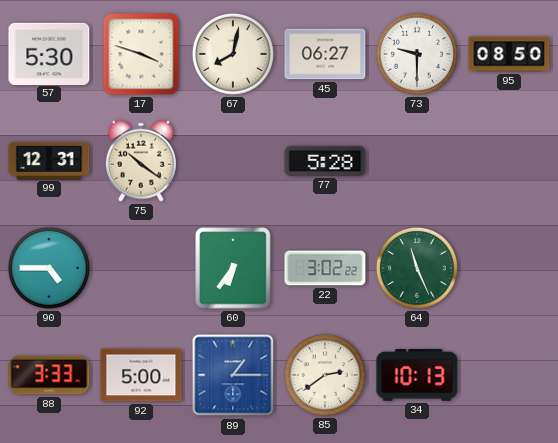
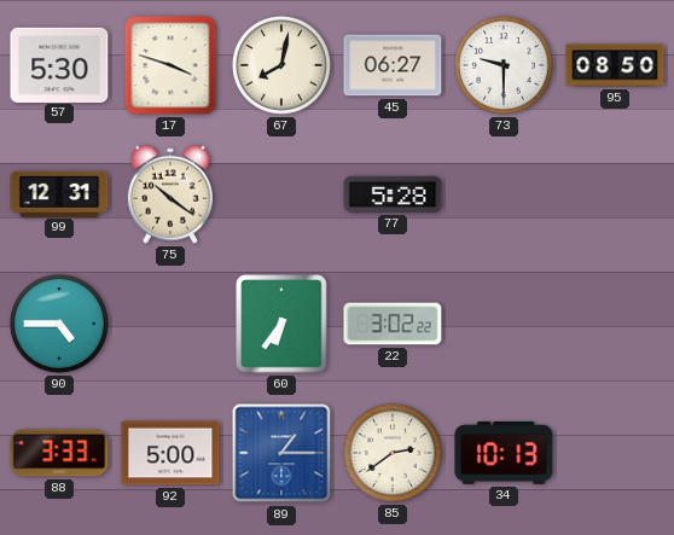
64: 11:26 -> none
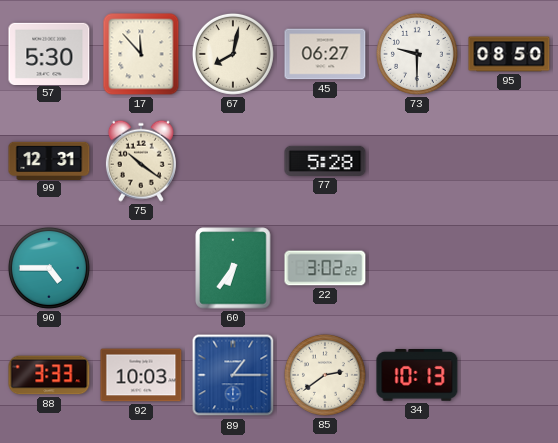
17: 3:48 -> 11:53
92: 5:00 -> 10:03
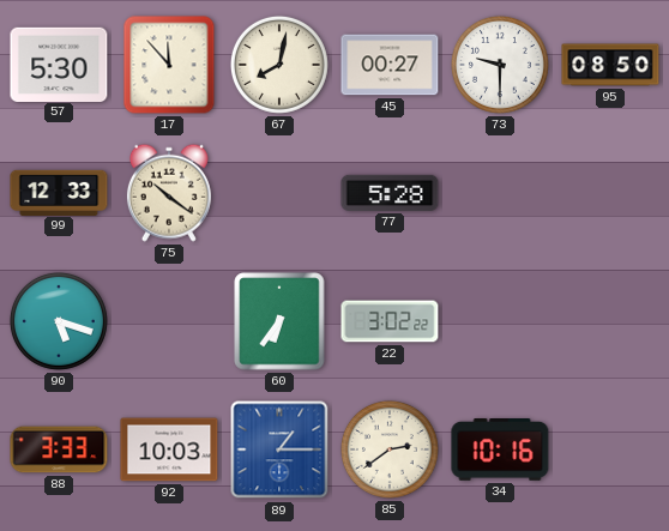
45: 06:27 -> 00:27
99: 12:31 -> 12:33
90: 4:45 -> 5:18
34: 10:13 -> 10:16
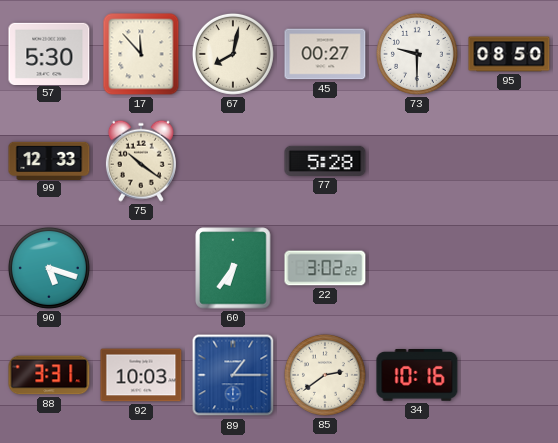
88: 3:33 -> 3:31
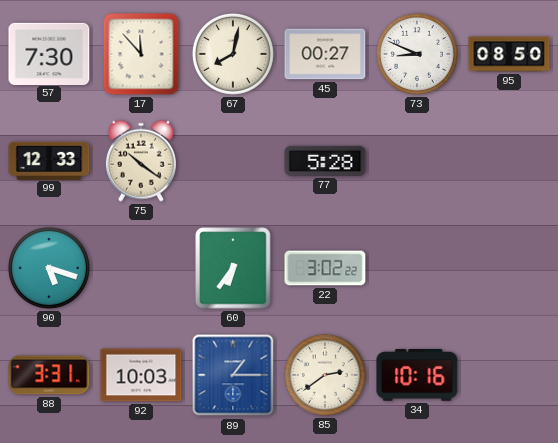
57: 5:30 -> 7:30
73: 9:30 -> 8:49
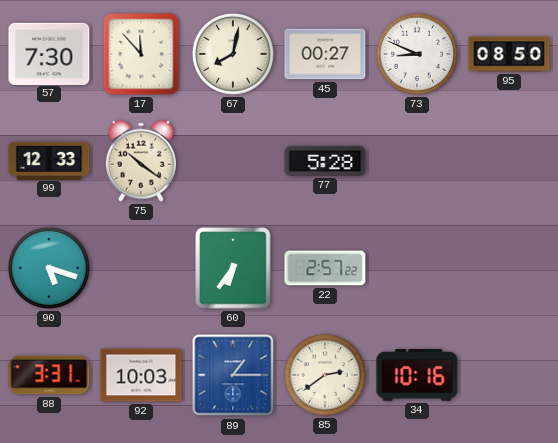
22: 3:02 -> 2:57
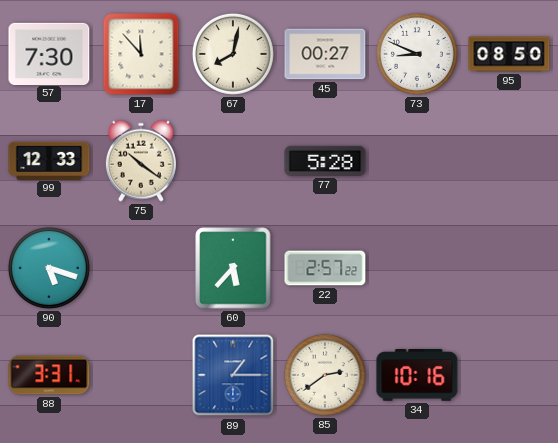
60: 6:36 -> 5:37
92: 10:03 -> none
